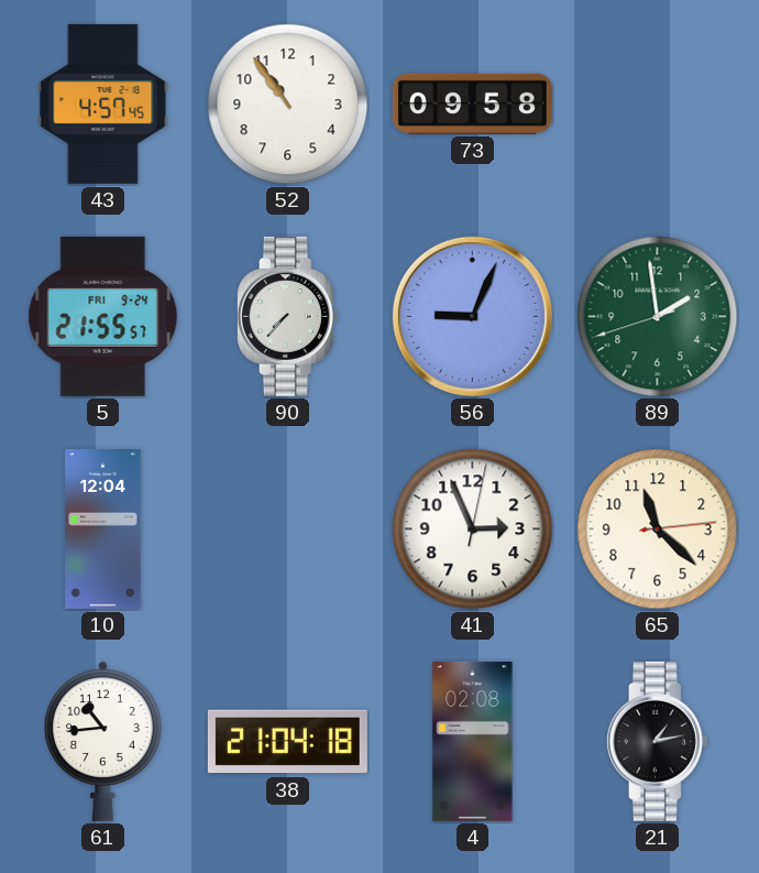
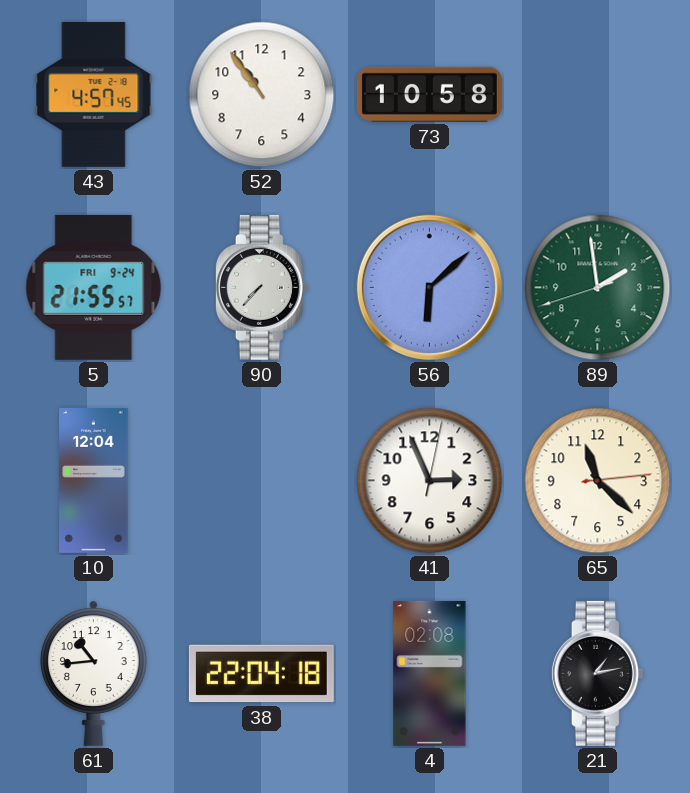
73: 09:58 -> 10:58
56: 9:04 -> 6:08
38: 21:04 -> 22:04
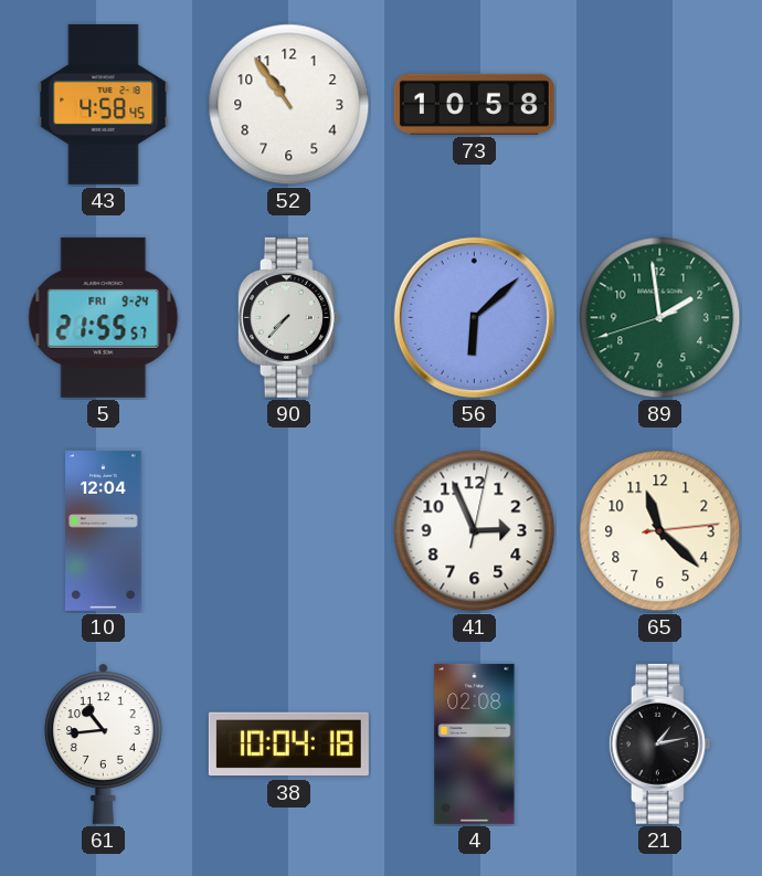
43: 4:57 -> 4:58
38: 22:04 -> 10:04
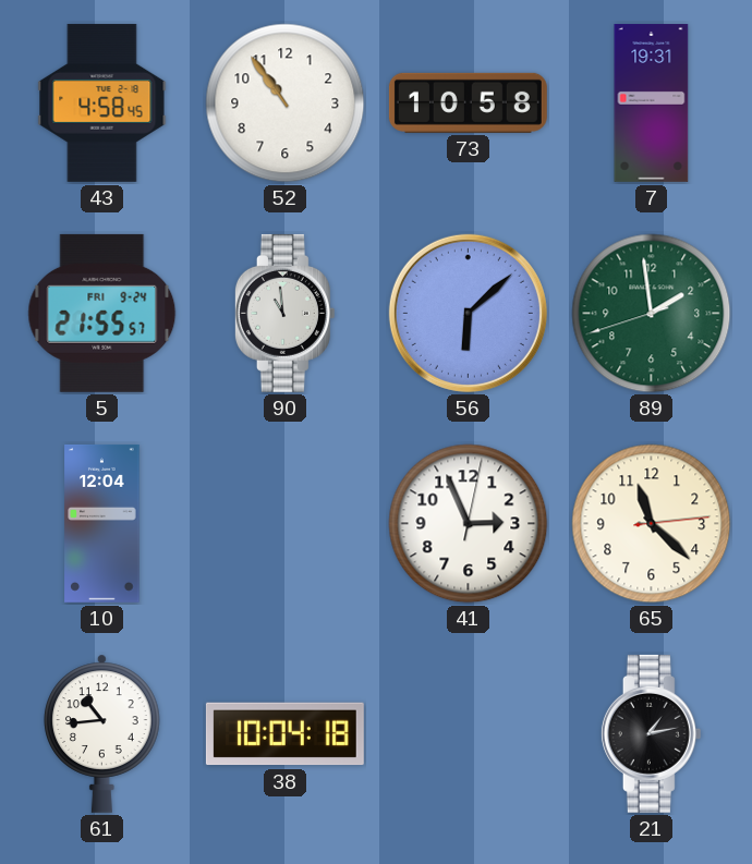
7: none -> 19:31
90: 7:37 -> 10:59
4: 02:08 -> none
